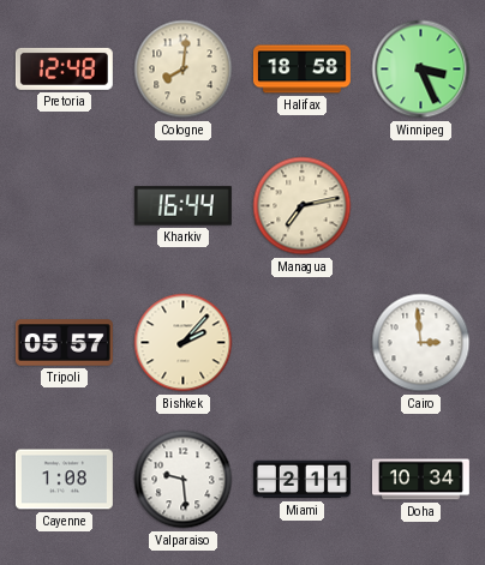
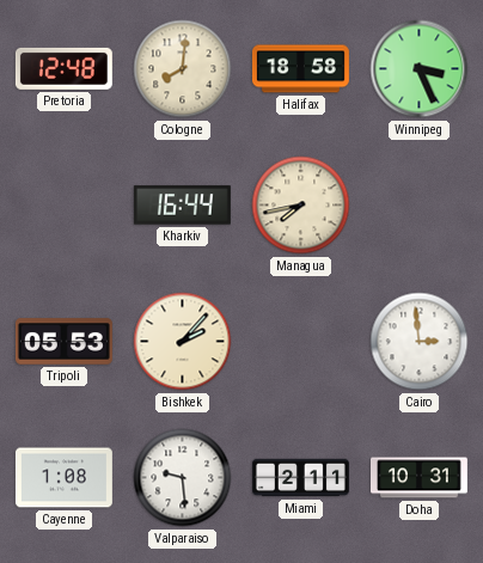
Managua: 7:13 -> 7:43
Tripoli: 05:57 -> 05:53
Doha: 10:34 -> 10:31
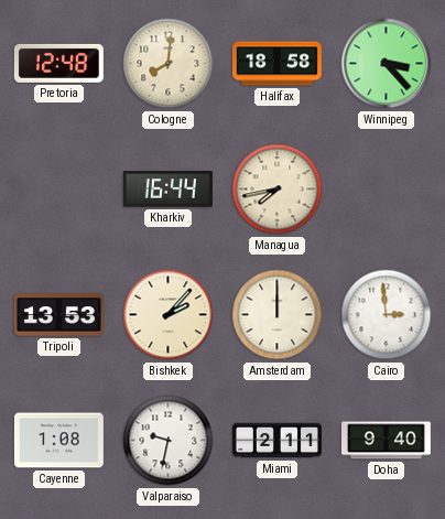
Winnipeg: 3:26 -> 3:23
Tripoli: 05:53 -> 13:53
Amsterdam: none -> 12:00
Valparaiso: 9:29 -> 9:32
Doha: 10:31 -> 9:40
